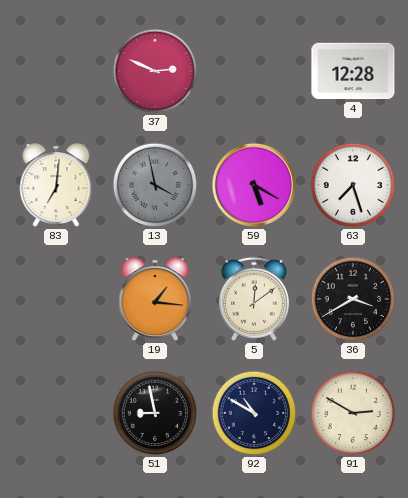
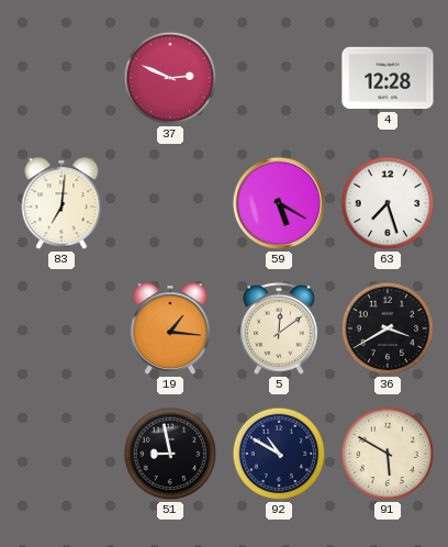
13: 3:58 -> none
91: 2:50 -> 5:50
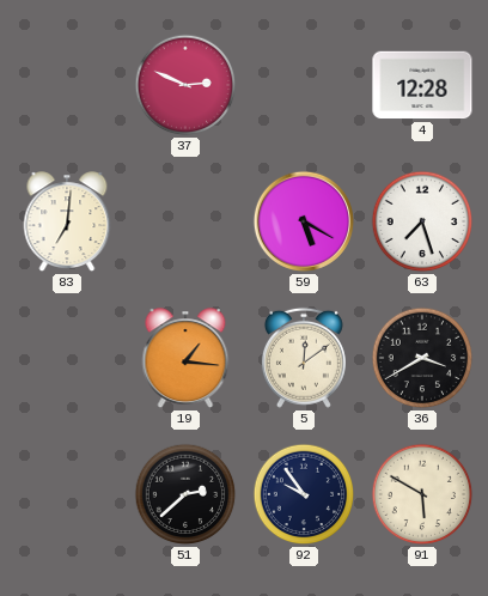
51: 8:58 -> 2:38
92: 10:50 -> 9:54
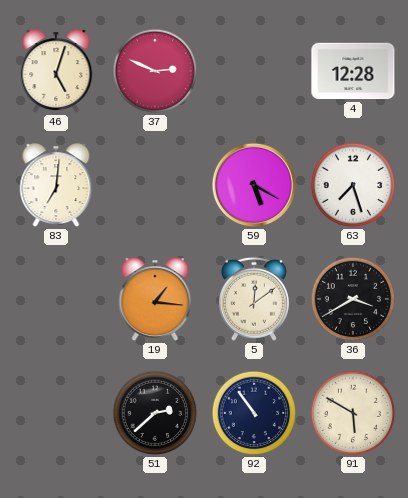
46: none -> 5:03
92: 9:54 -> 10:54
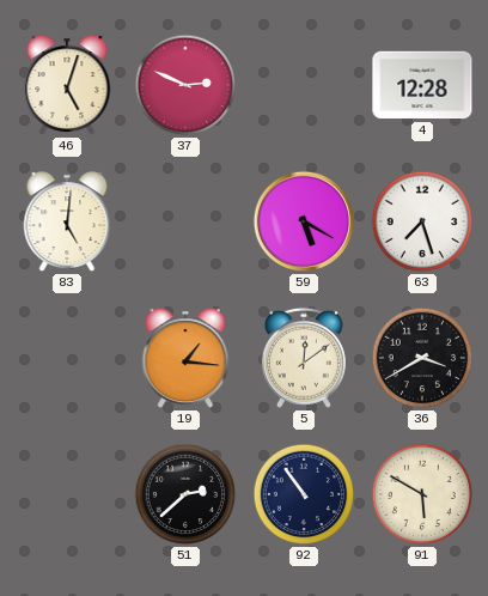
83: 7:01 -> 5:01
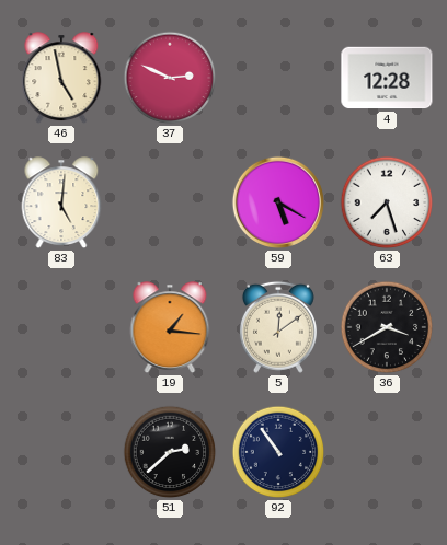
46: 5:03 -> 4:58
91: 5:50 -> none
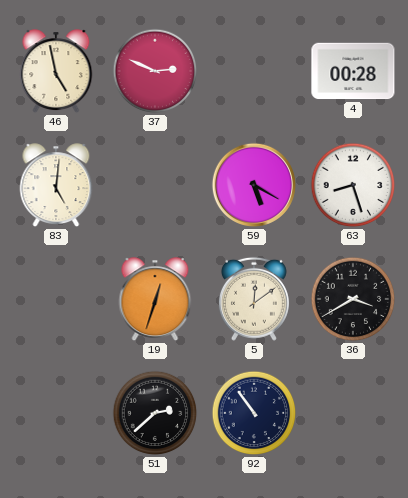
4: 12:28 -> 00:28
63: 7:27 -> 8:27
19: 1:16 -> 12:33
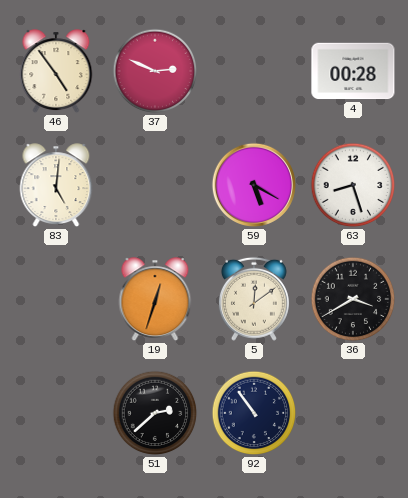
46: 4:58 -> 4:54
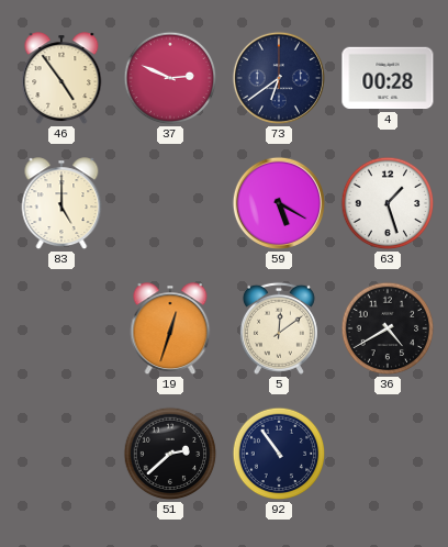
73: none -> 6:39
83: 5:01 -> 5:00
63: 8:27 -> 1:27
36: 3:40 -> 4:40
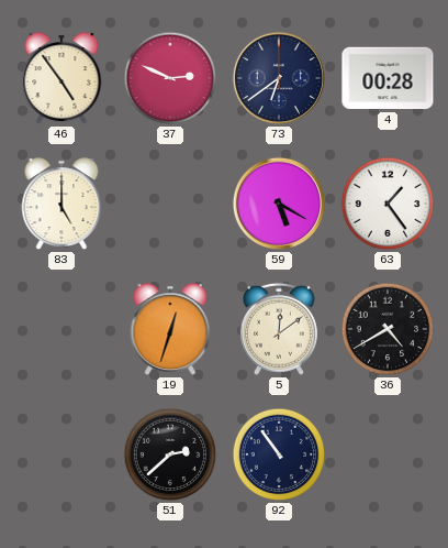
63: 1:27 -> 1:24
